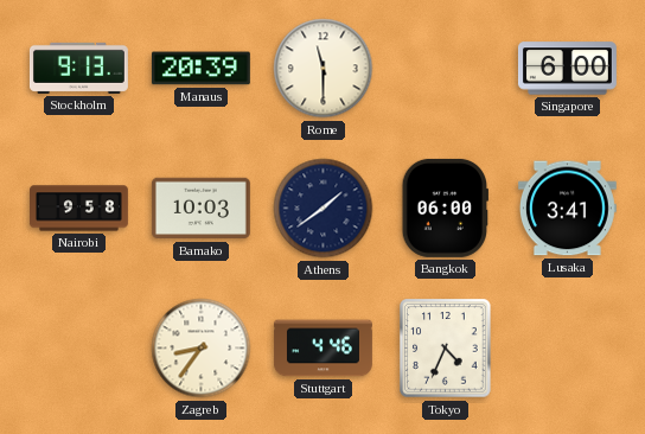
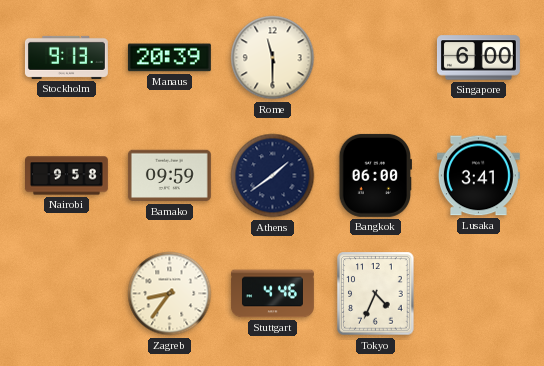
Bamako: 10:03 -> 09:59
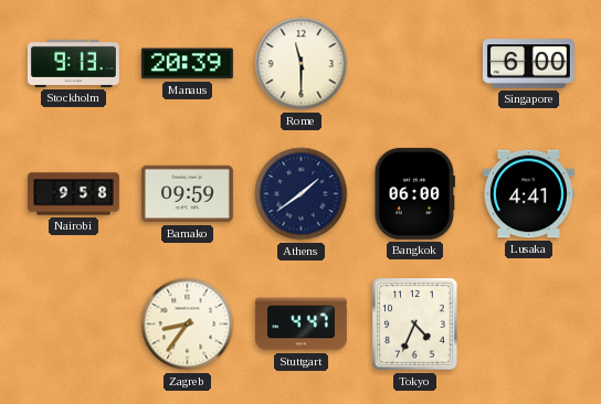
Lusaka: 3:41 -> 4:41
Stuttgart: 4:46 -> 4:47
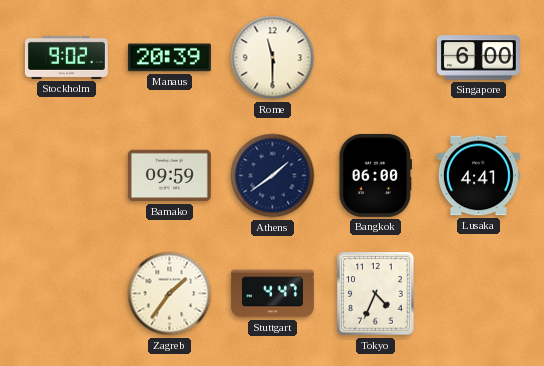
Stockholm: 9:13 -> 9:02
Nairobi: 9:58 -> none
Zagreb: 8:36 -> 1:36
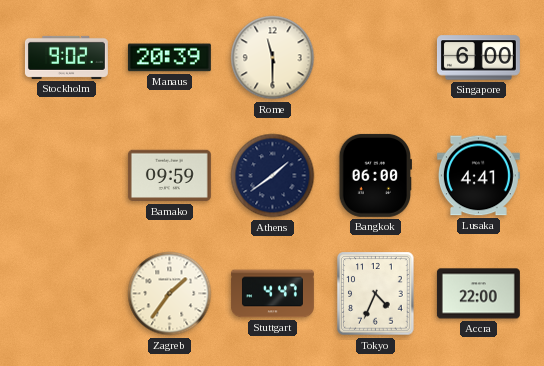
Accra: none -> 22:00
